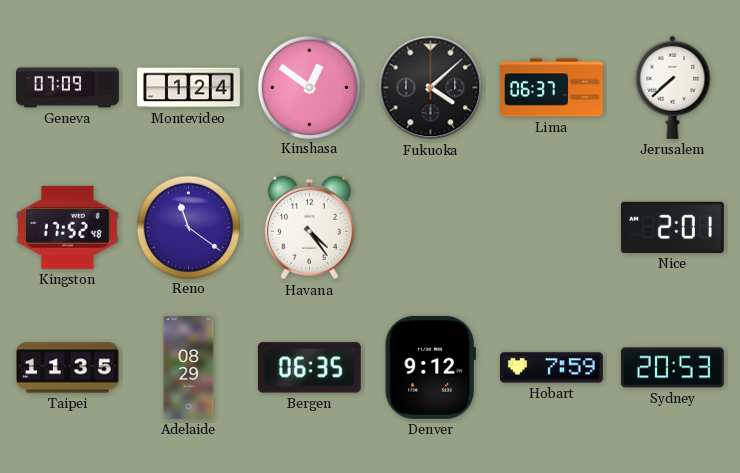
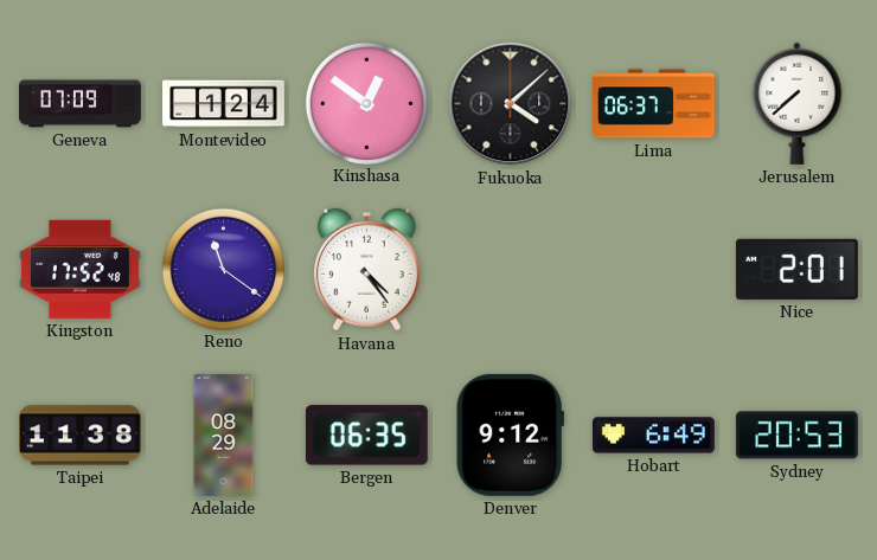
Taipei: 11:35 -> 11:38
Hobart: 7:59 -> 6:49
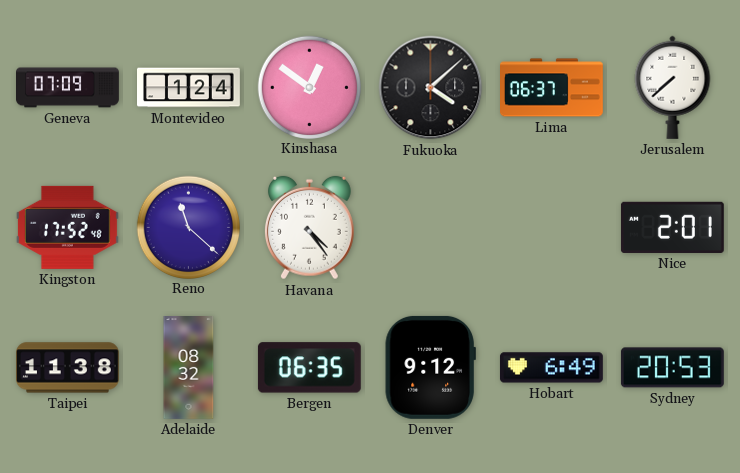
Reno: 11:21 -> 11:22
Adelaide: 08:29 -> 08:32
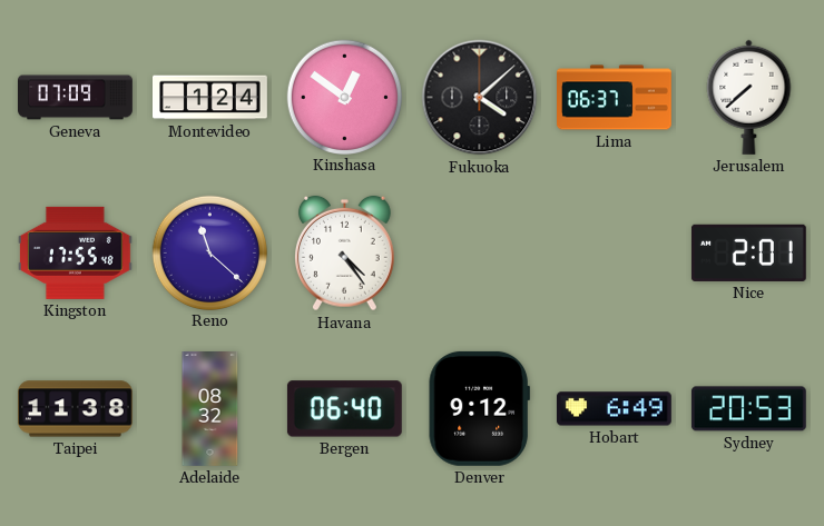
Kingston: 17:52 -> 17:55
Bergen: 06:35 -> 06:40
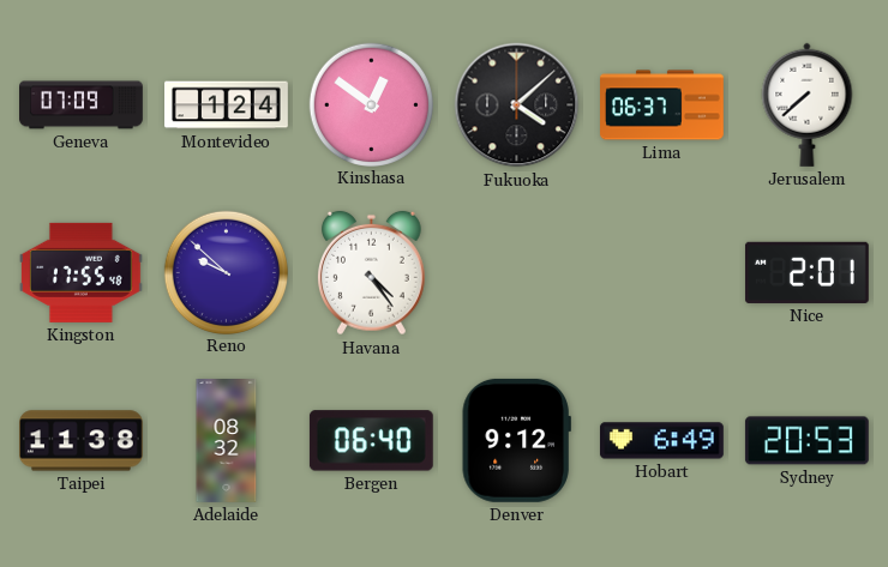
Reno: 11:22 -> 9:52
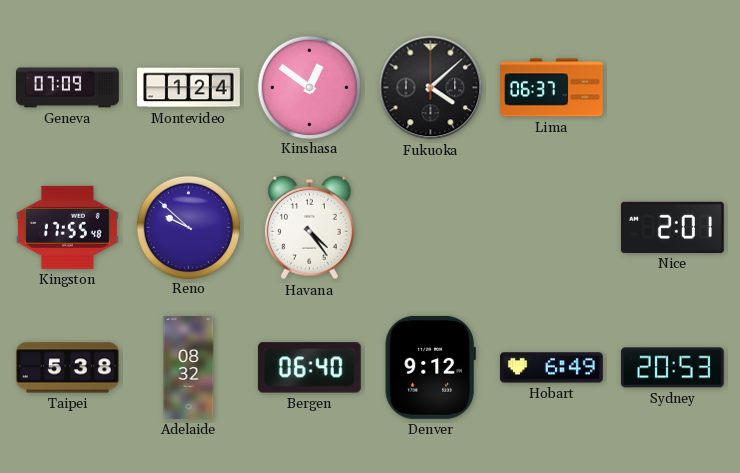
Jerusalem: 7:38 -> none
Taipei: 11:38 -> 5:38
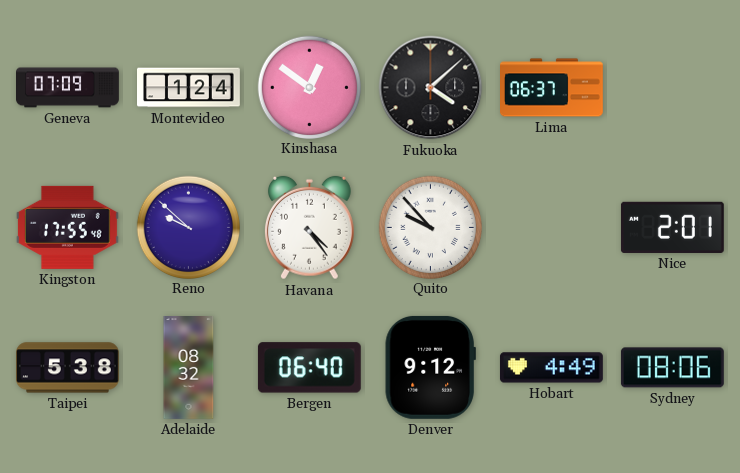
Quito: none -> 9:53
Hobart: 6:49 -> 4:49
Sydney: 20:53 -> 08:06
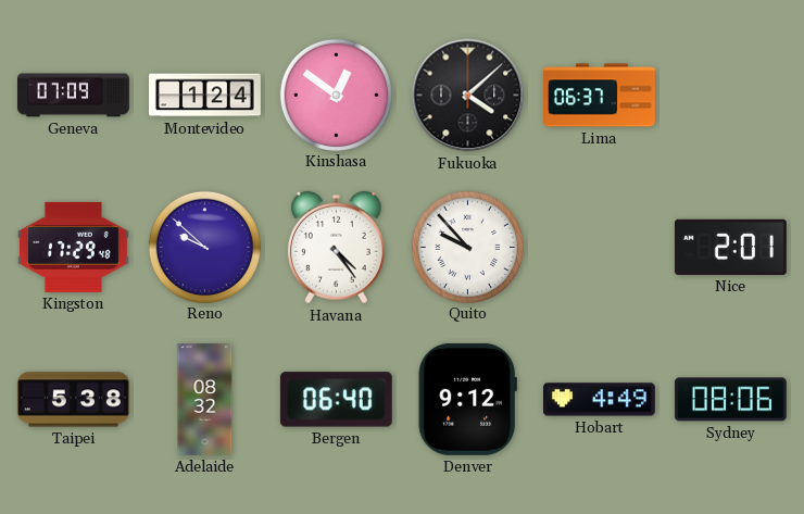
Kingston: 17:55 -> 17:29
